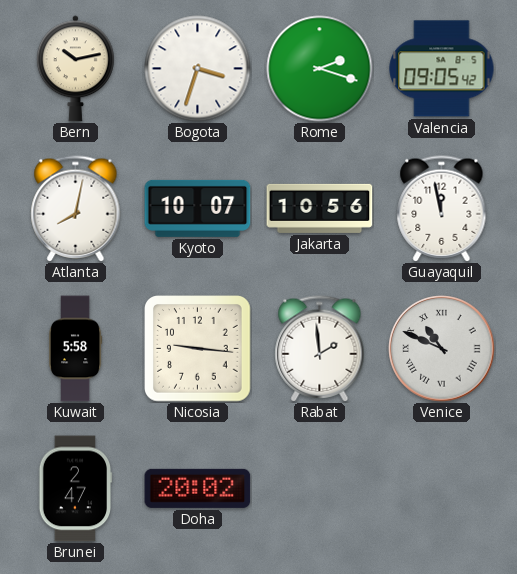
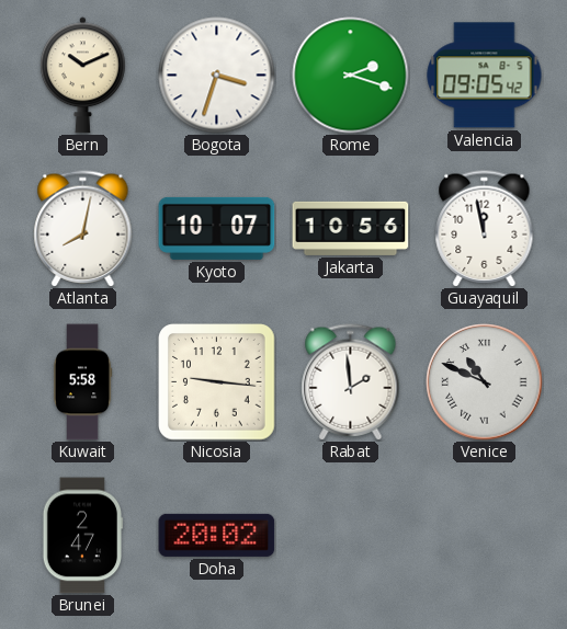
Bern: 10:13 -> 10:11
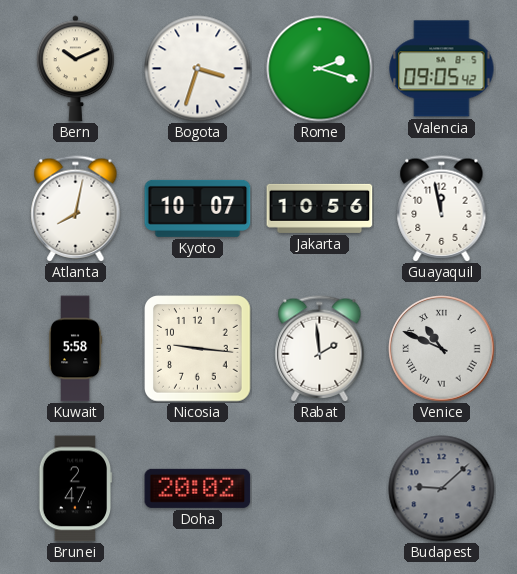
Budapest: none -> 9:08
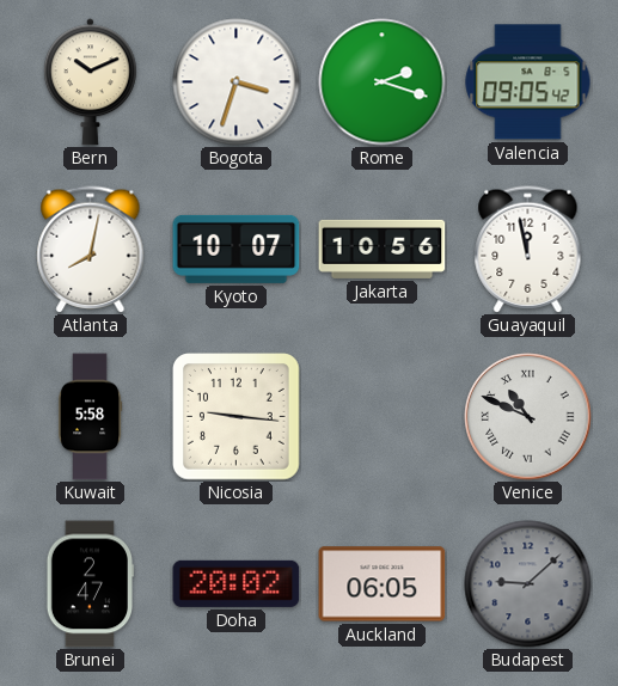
Rabat: 1:59 -> none
Auckland: none -> 06:05
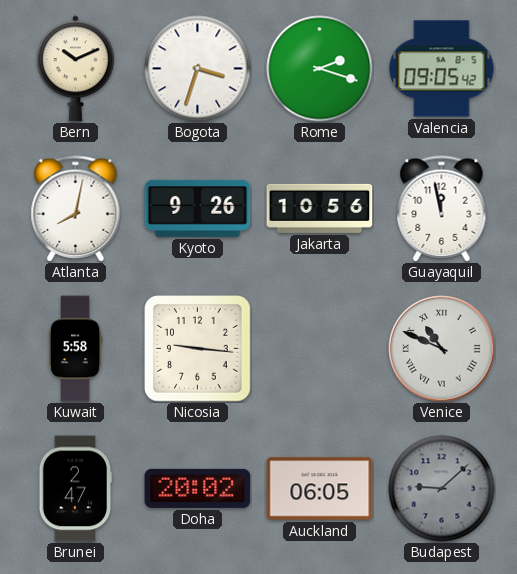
Kyoto: 10:07 -> 9:26
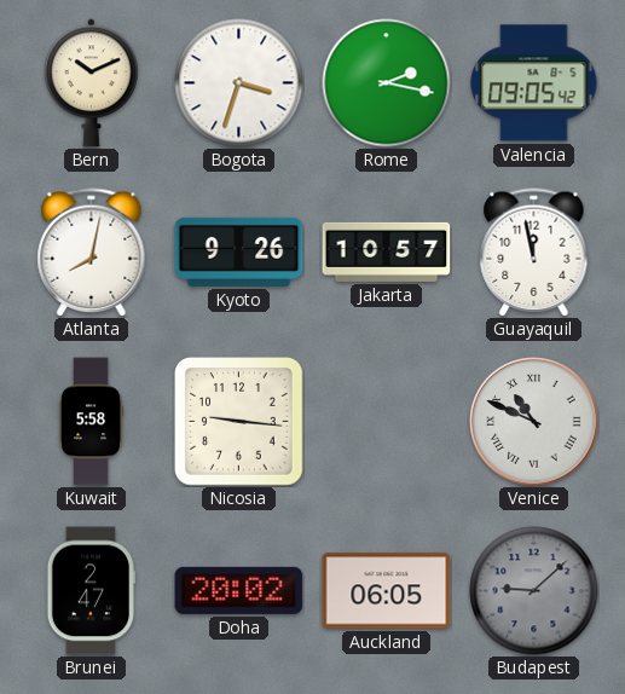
Rome: 2:18 -> 2:17
Jakarta: 10:56 -> 10:57
